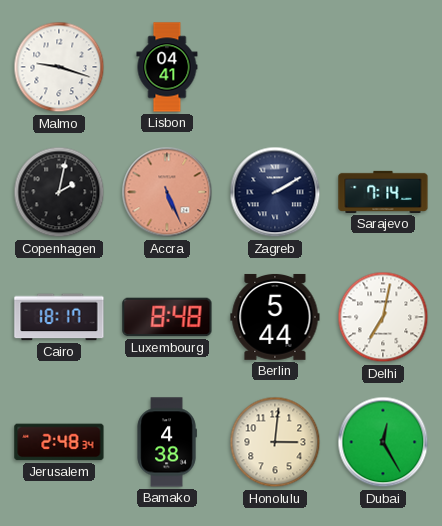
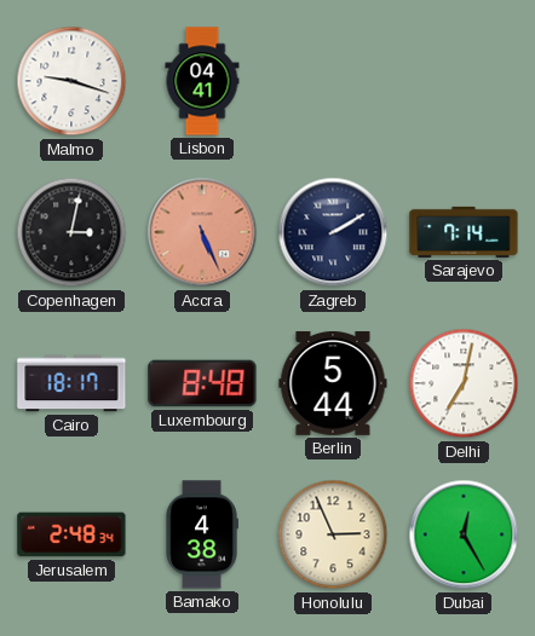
Copenhagen: 2:02 -> 3:02
Honolulu: 3:01 -> 2:56
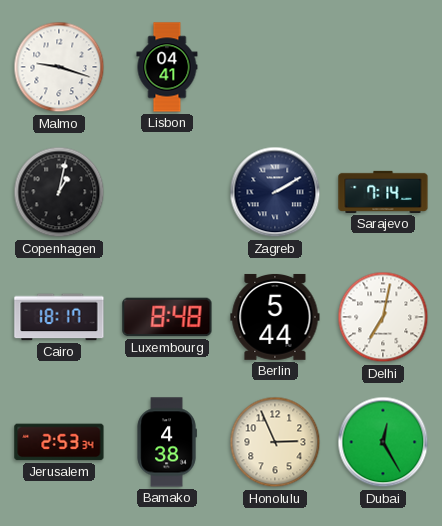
Copenhagen: 3:02 -> 1:02
Accra: 5:26 -> none
Jerusalem: 2:48 -> 2:53
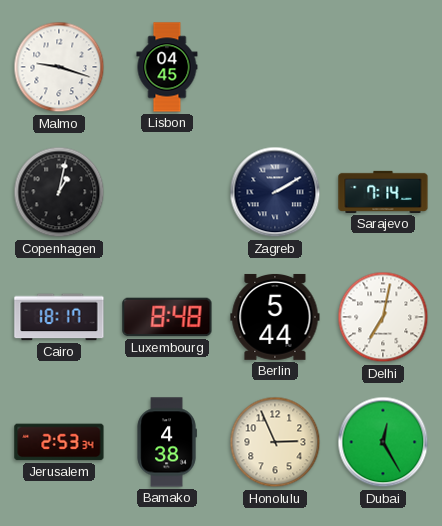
Lisbon: 04:41 -> 04:45
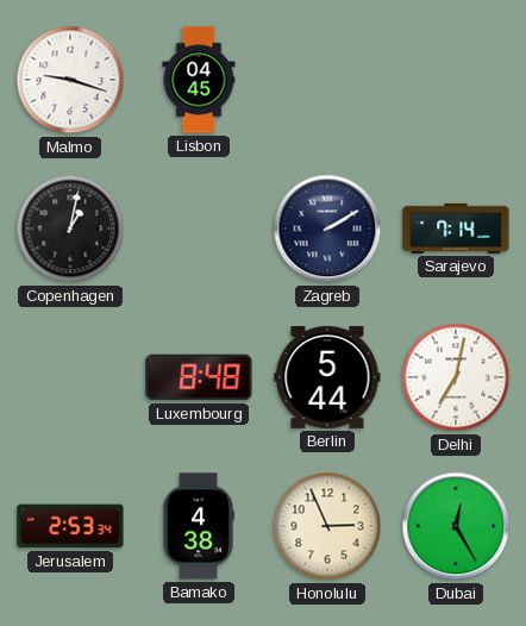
Cairo: 18:17 -> none
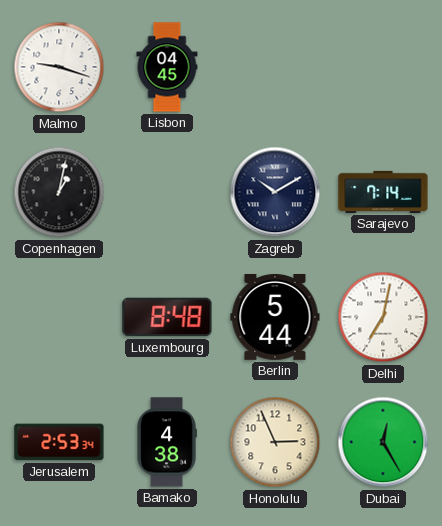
Zagreb: 2:10 -> 10:10
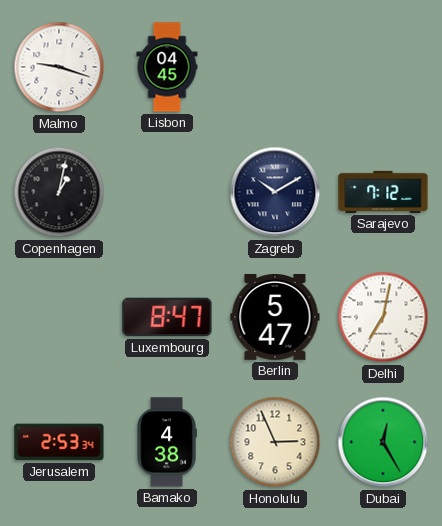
Sarajevo: 7:14 -> 7:12
Luxembourg: 8:48 -> 8:47
Berlin: 5:44 -> 5:47
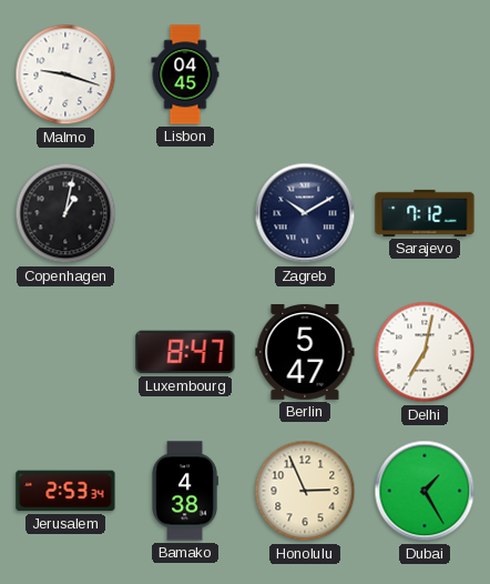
Dubai: 12:25 -> 1:25
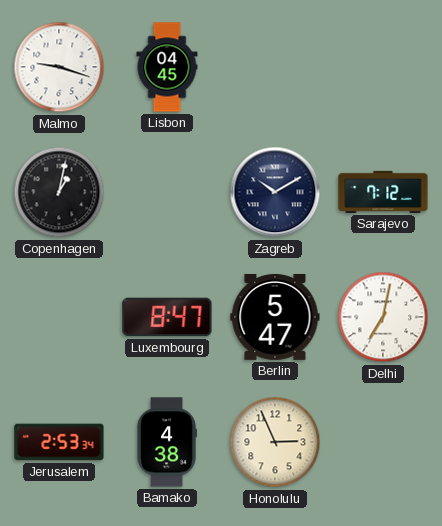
Dubai: 1:25 -> none
